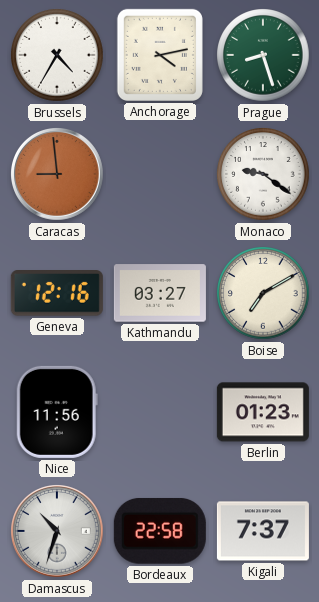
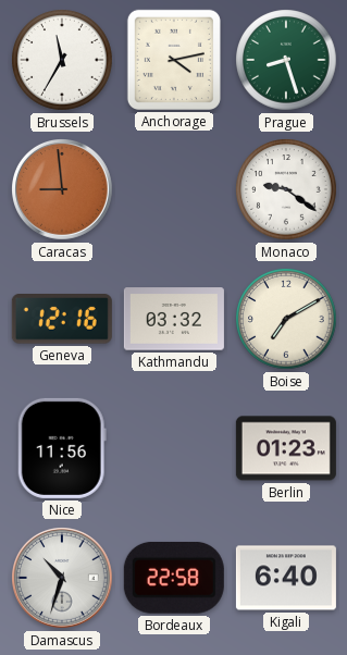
Brussels: 4:35 -> 11:35
Kathmandu: 03:27 -> 03:32
Kigali: 7:37 -> 6:40
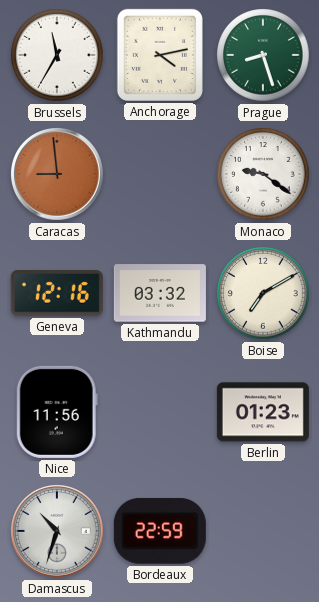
Bordeaux: 22:58 -> 22:59
Kigali: 6:40 -> none
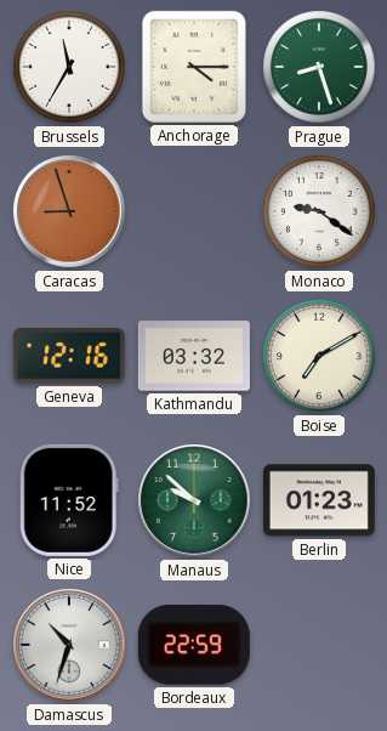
Anchorage: 4:13 -> 4:15
Caracas: 8:59 -> 8:57
Nice: 11:56 -> 11:52
Manaus: none -> 9:52
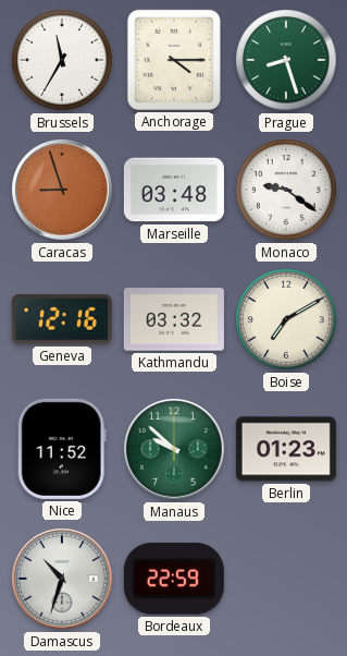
Marseille: none -> 03:48
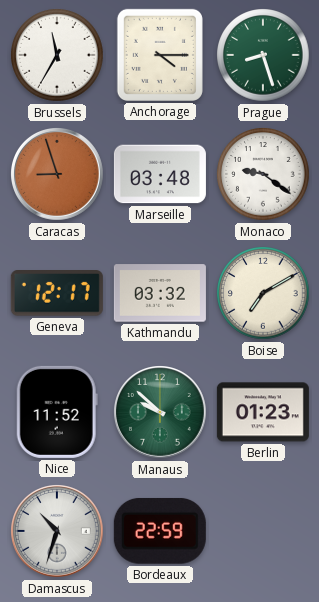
Geneva: 12:16 -> 12:17
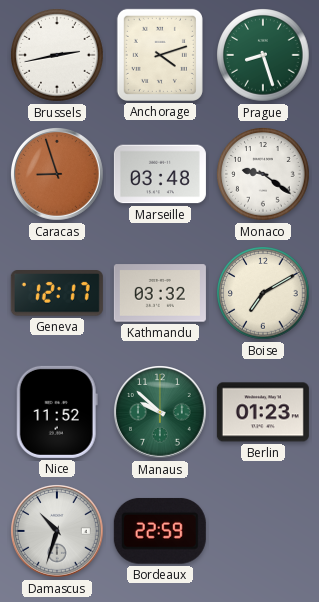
Brussels: 11:35 -> 2:43
Anchorage: 4:15 -> 4:12
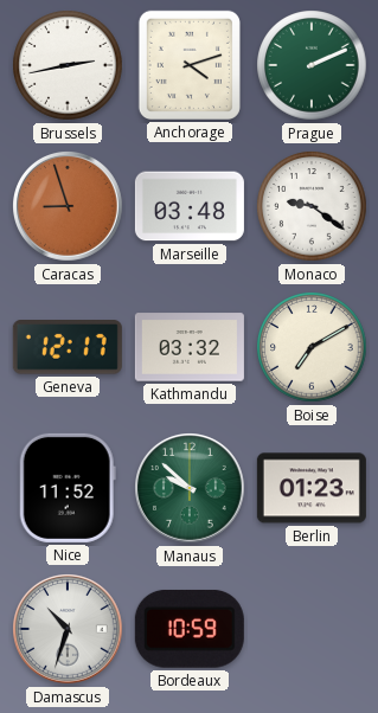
Prague: 8:27 -> 2:11
Bordeaux: 22:59 -> 10:59
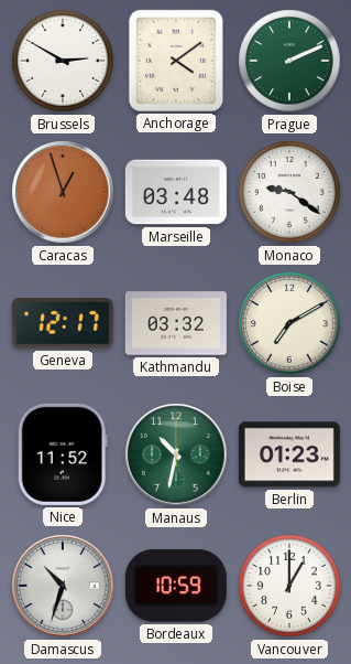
Brussels: 2:43 -> 2:50
Anchorage: 4:12 -> 4:09
Caracas: 8:57 -> 12:57
Manaus: 9:52 -> 10:32
Vancouver: none -> 1:00
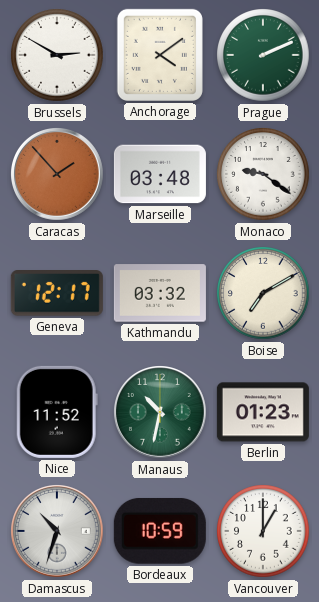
Caracas: 12:57 -> 1:53
